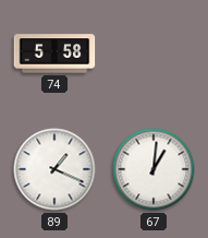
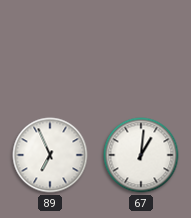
74: 5:58 -> none
89: 1:19 -> 6:56
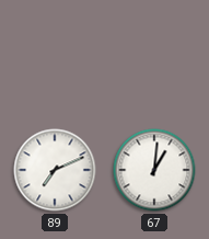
89: 6:56 -> 7:11
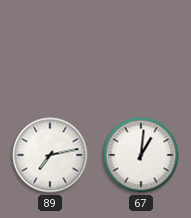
89: 7:11 -> 7:13
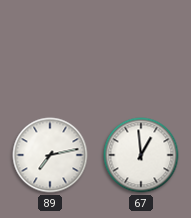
67: 1:01 -> 12:59
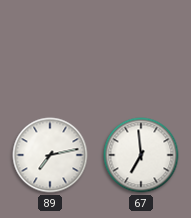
67: 12:59 -> 6:59
